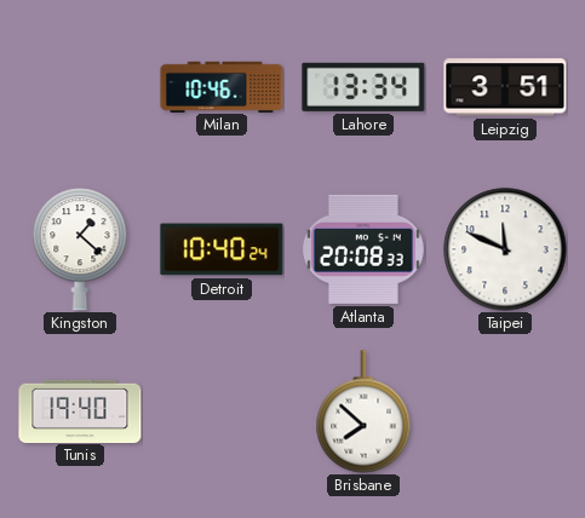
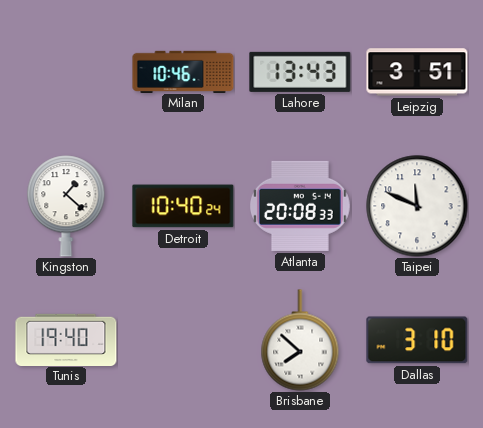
Lahore: 13:34 -> 13:43
Dallas: none -> 3:10
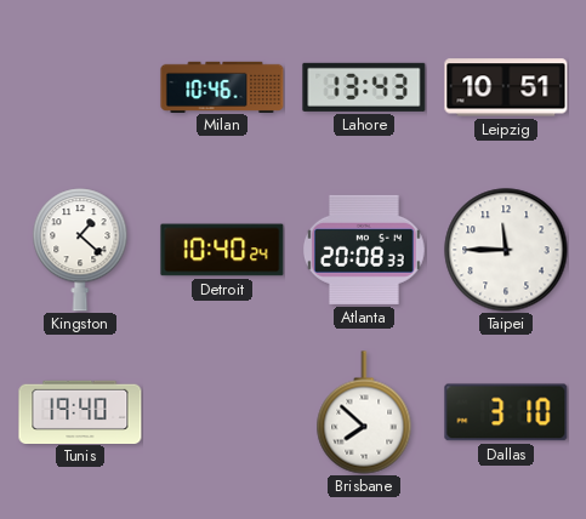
Leipzig: 3:51 -> 10:51
Taipei: 11:49 -> 11:45
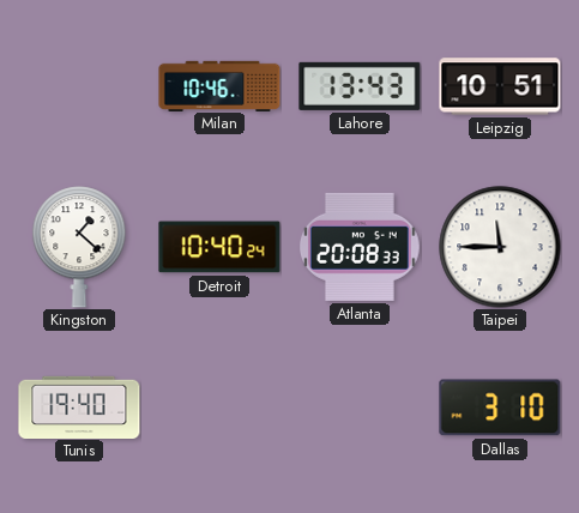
Brisbane: 7:52 -> none
